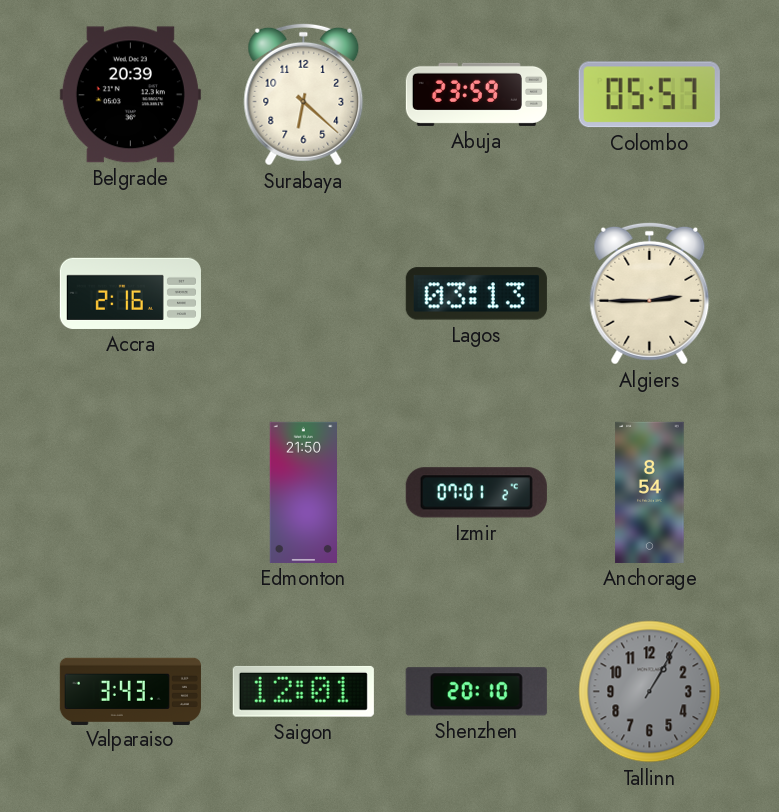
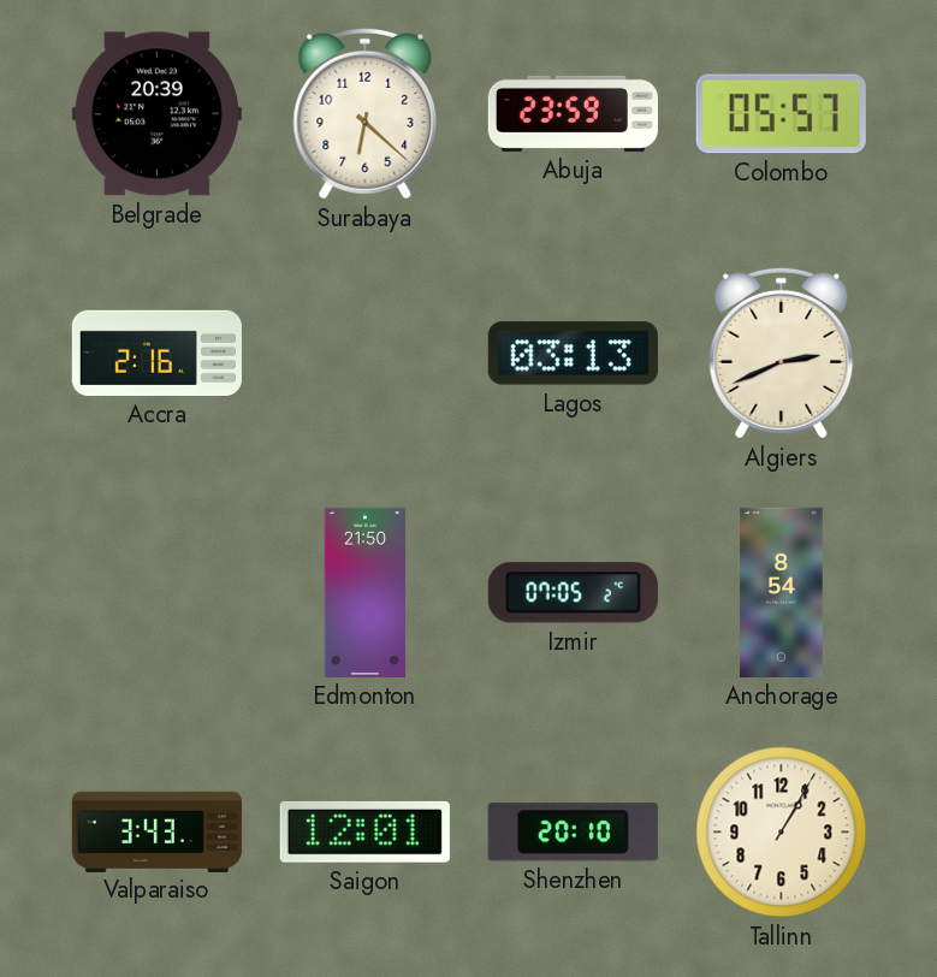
Algiers: 2:45 -> 2:41
Izmir: 07:01 -> 07:05
Tallinn dial: grey -> cream
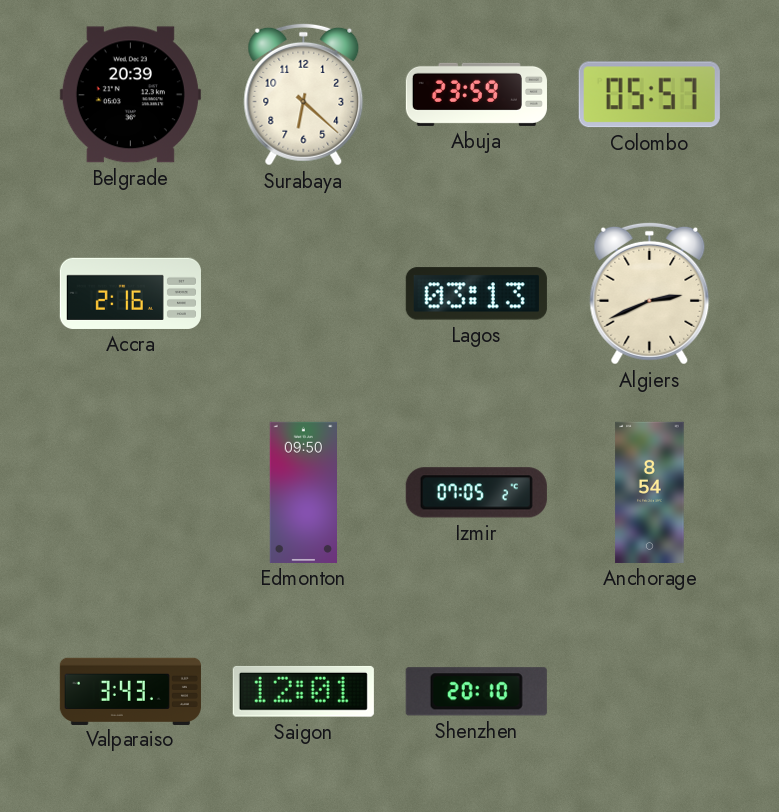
Edmonton: 21:50 -> 09:50
Tallinn: 1:05 -> none
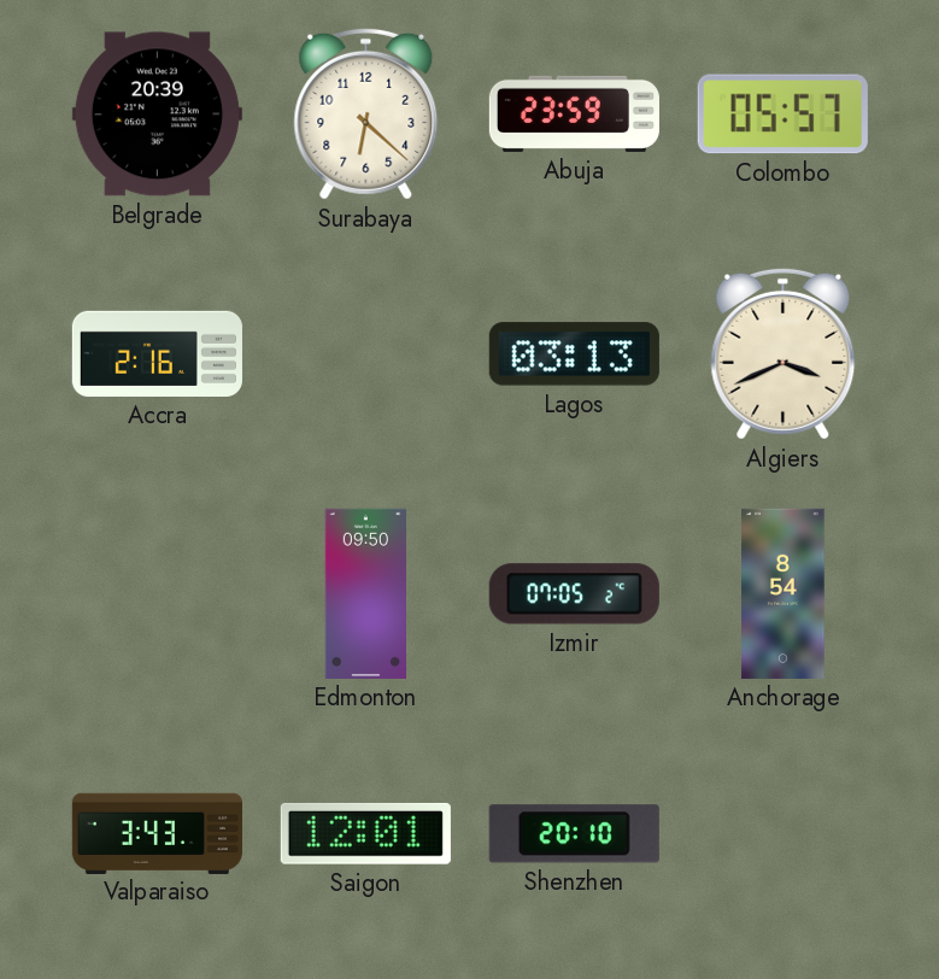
Algiers: 2:41 -> 3:41
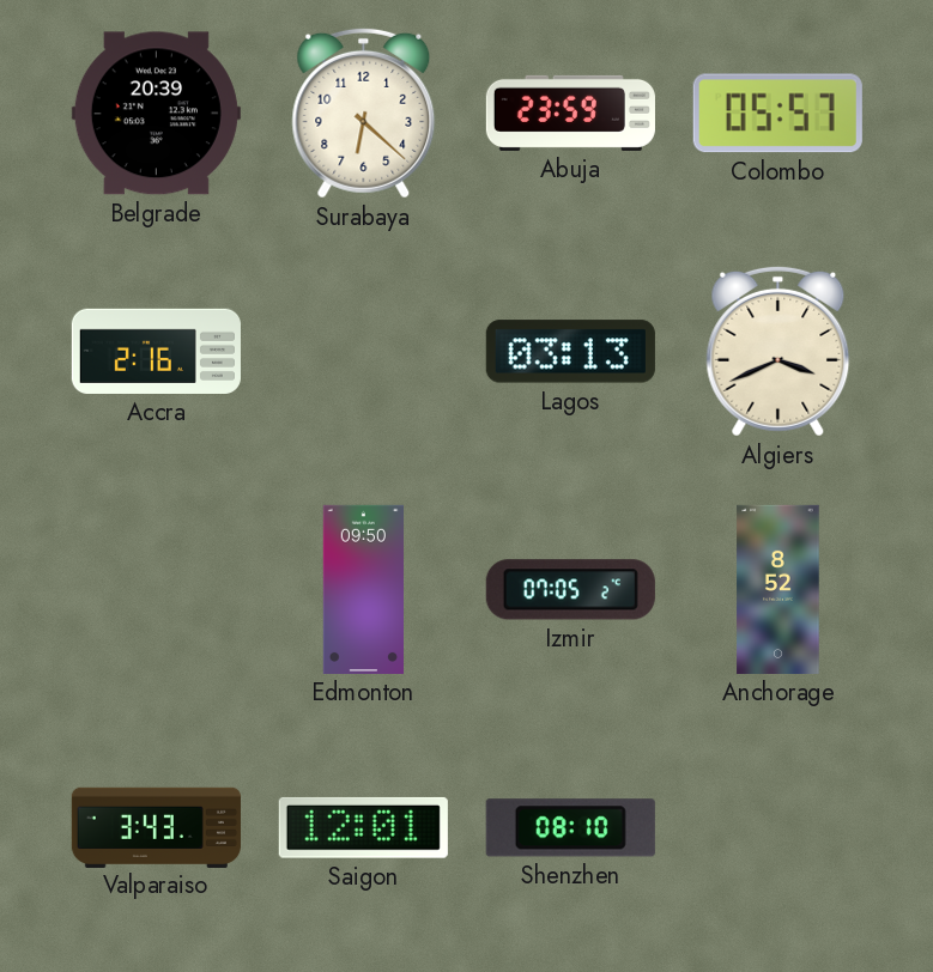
Anchorage: 8:54 -> 8:52
Shenzhen: 20:10 -> 08:10
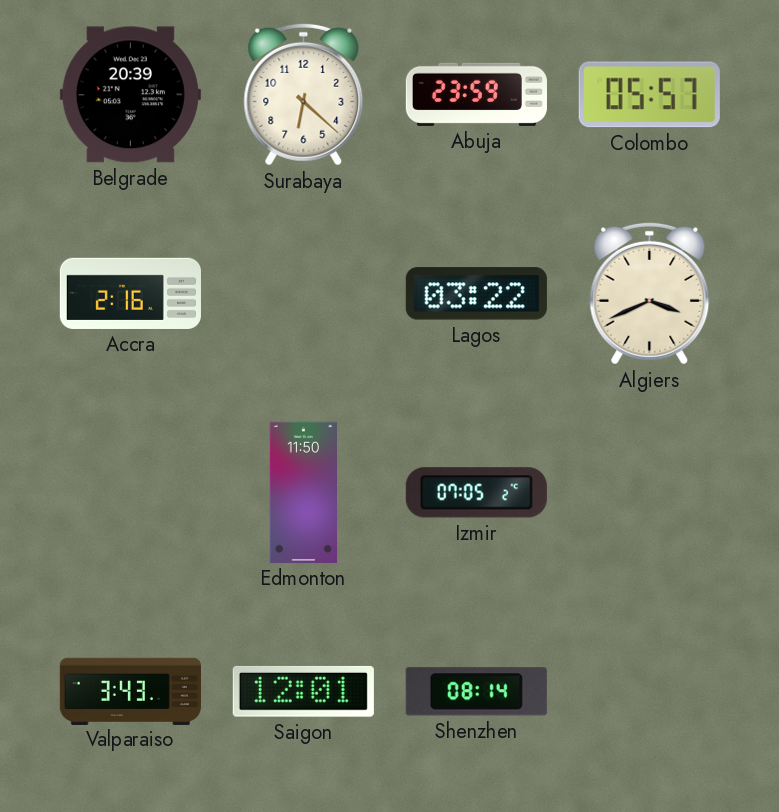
Lagos: 03:13 -> 03:22
Edmonton: 09:50 -> 11:50
Anchorage: 8:52 -> none
Shenzhen: 08:10 -> 08:14
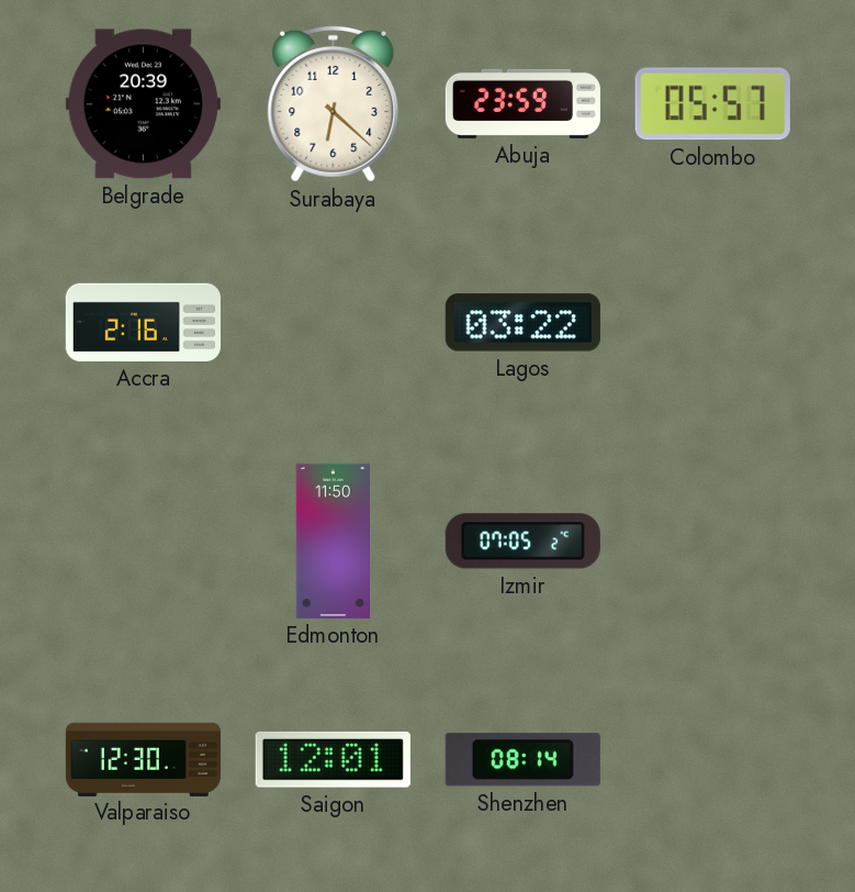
Algiers: 3:41 -> none
Valparaiso: 3:43 -> 12:30
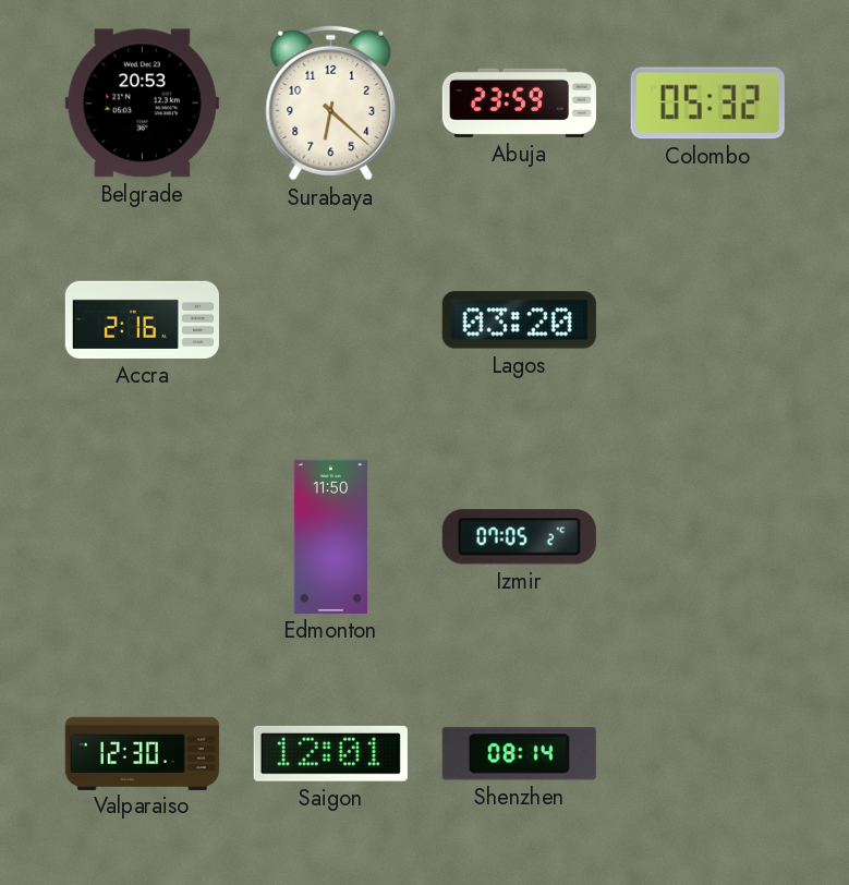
Belgrade: 20:39 -> 20:53
Colombo: 05:57 -> 05:32
Lagos: 03:22 -> 03:20
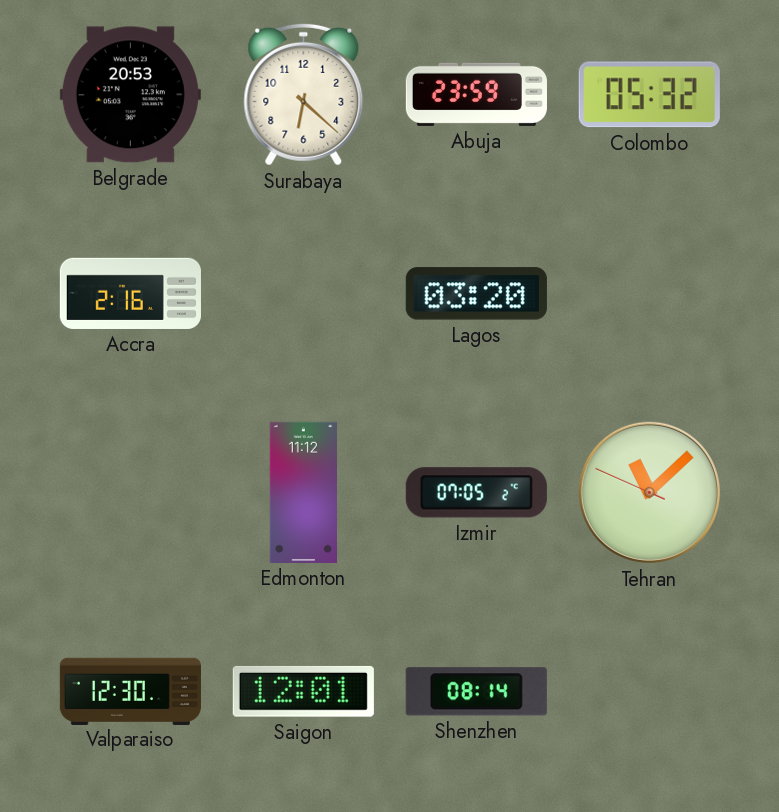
Edmonton: 11:50 -> 11:12
Tehran: none -> 11:07
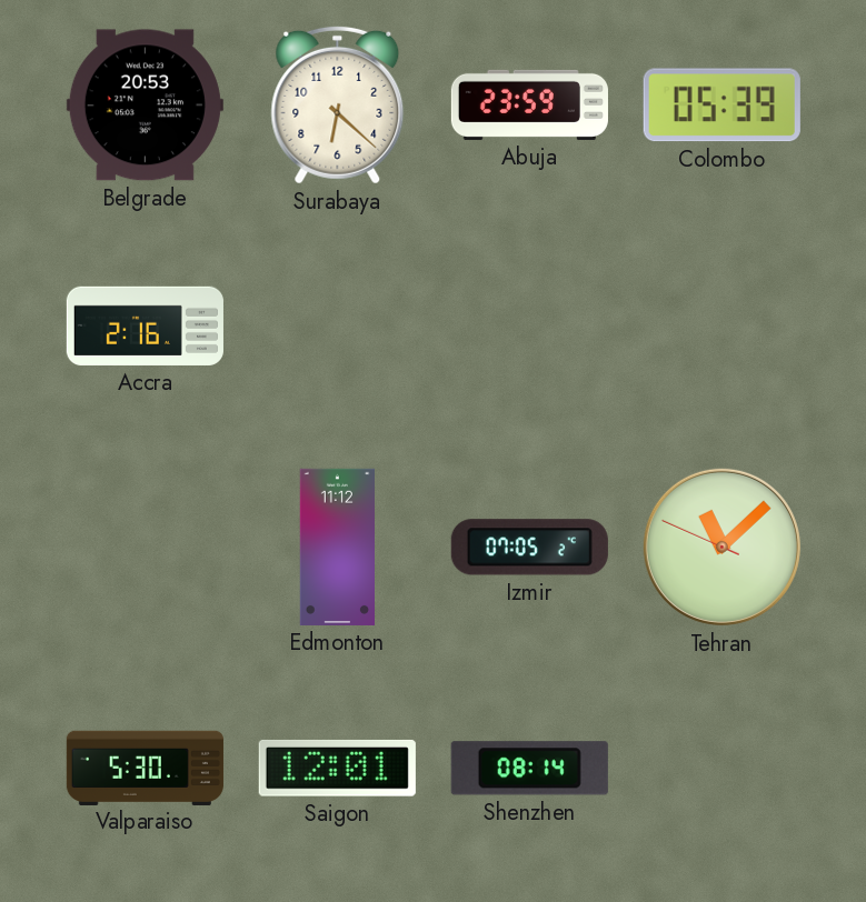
Colombo: 05:32 -> 05:39
Lagos: 03:20 -> none
Valparaiso: 12:30 -> 5:30
